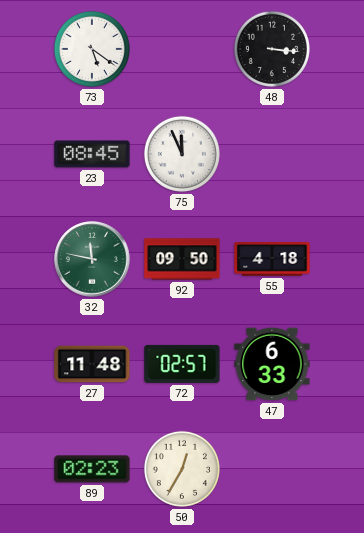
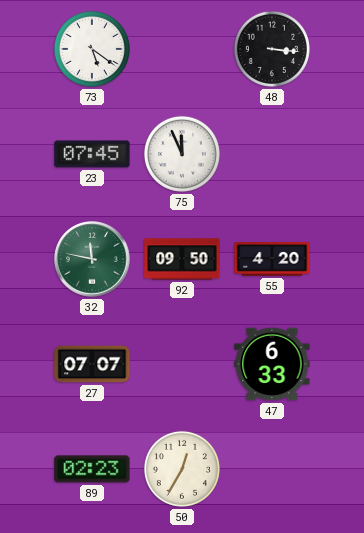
23: 08:45 -> 07:45
55: 4:18 -> 4:20
27: 11:48 -> 07:07
72: 02:57 -> none
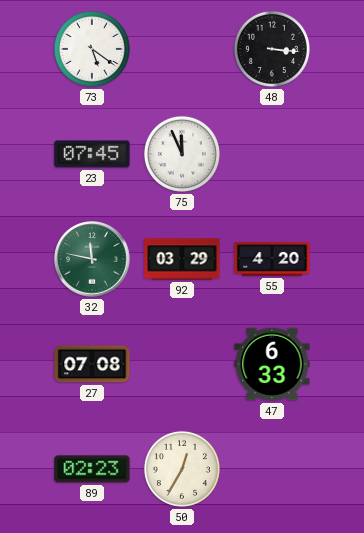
92: 09:50 -> 03:29
27: 07:07 -> 07:08
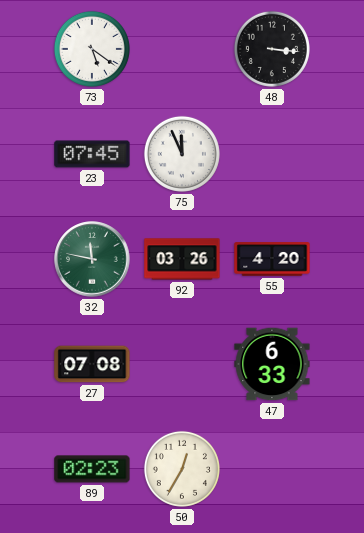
92: 03:29 -> 03:26
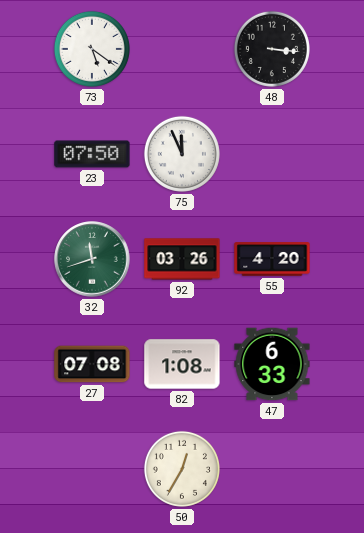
23: 07:45 -> 07:50
32: 11:47 -> 11:42
82: none -> 1:08
89: 02:23 -> none
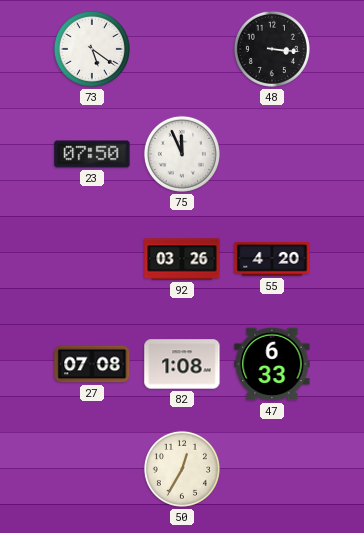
32: 11:42 -> none
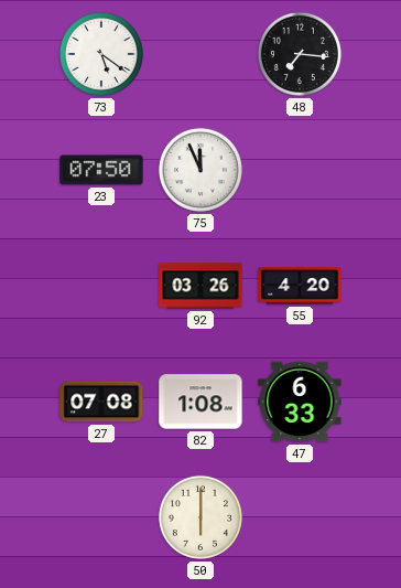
48: 3:16 -> 7:16
50: 12:35 -> 6:00
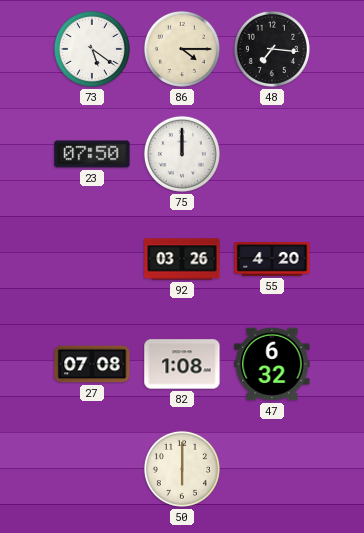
86: none -> 4:15
75: 11:56 -> 12:00
47: 6:33 -> 6:32
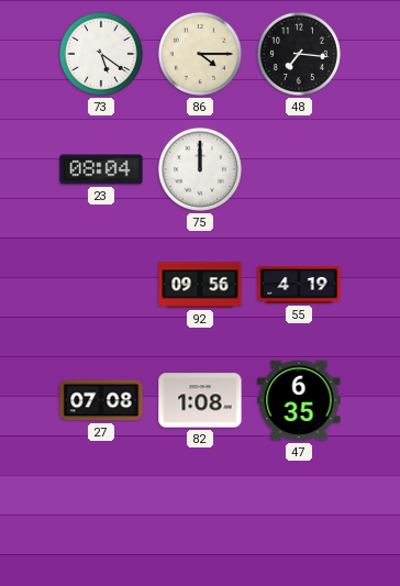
23: 07:50 -> 08:04
92: 03:26 -> 09:56
55: 4:20 -> 4:19
47: 6:32 -> 6:35
50: 6:00 -> none
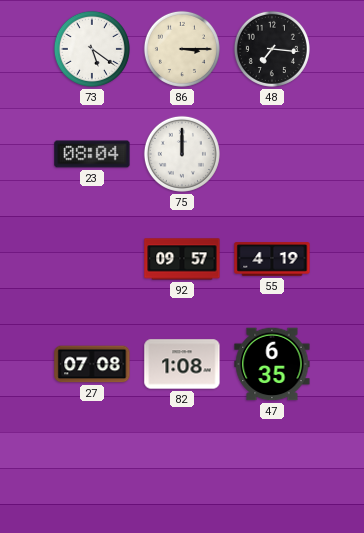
86: 4:15 -> 3:15
92: 09:56 -> 09:57
